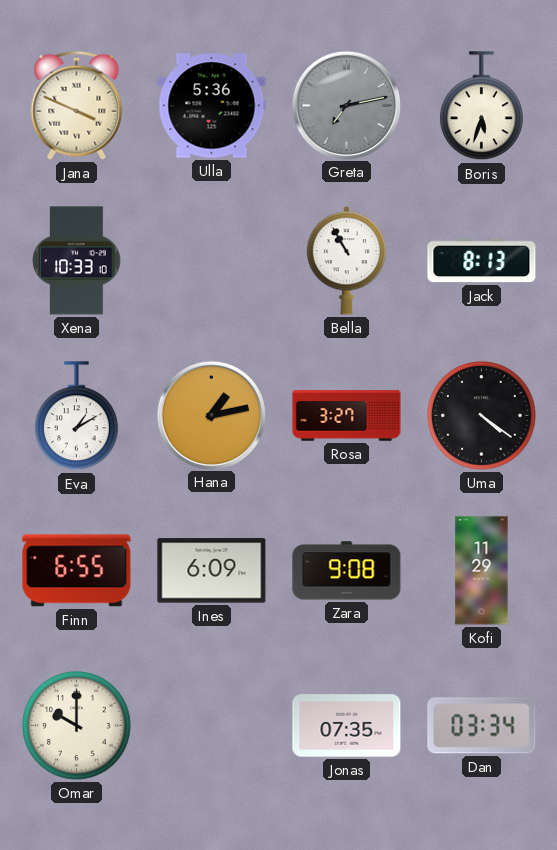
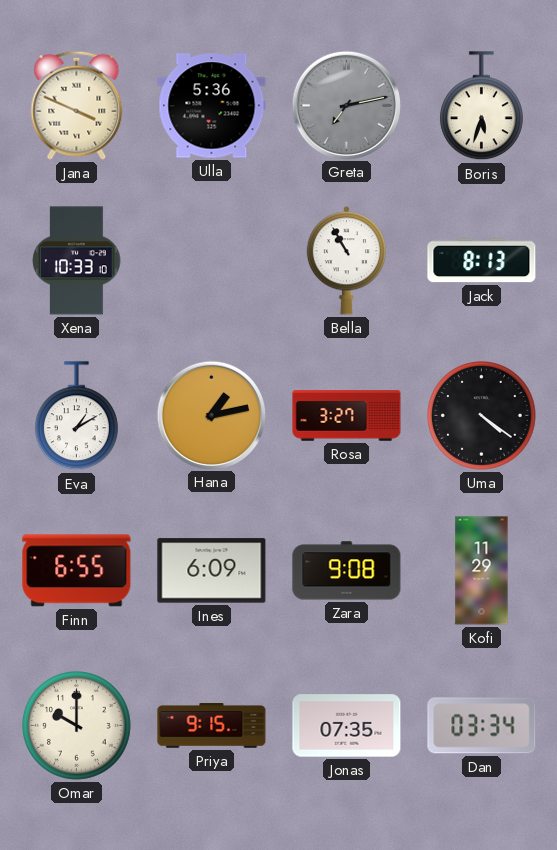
Priya: none -> 9:15
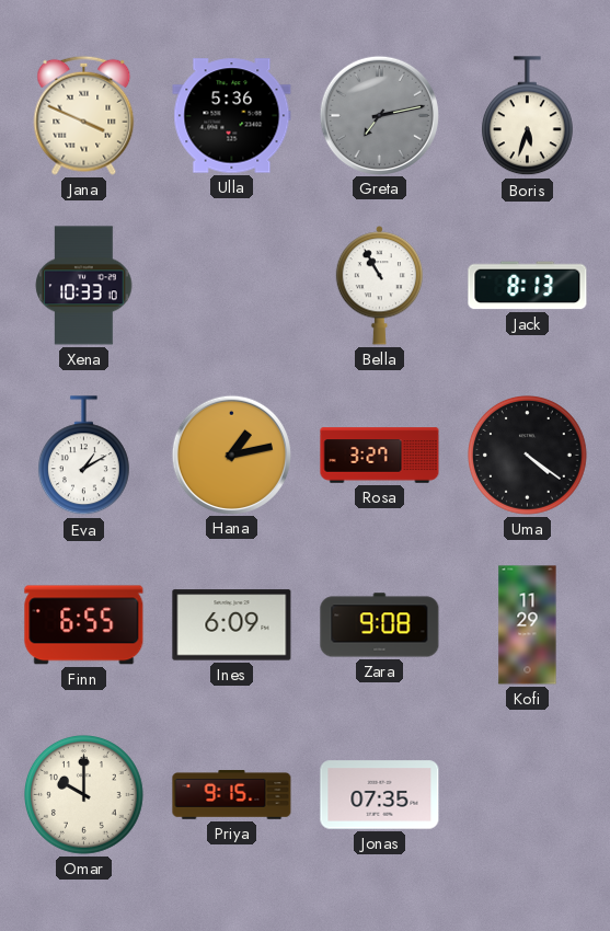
Dan: 03:34 -> none
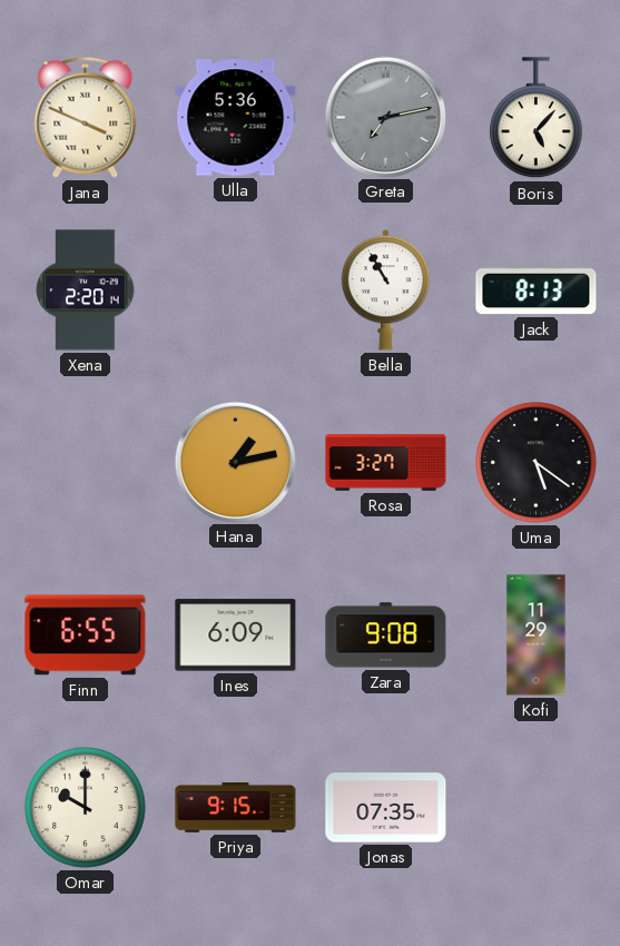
Boris: 5:33 -> 5:07
Xena: 10:33 -> 2:20
Eva: 1:10 -> none
Uma: 4:21 -> 5:21
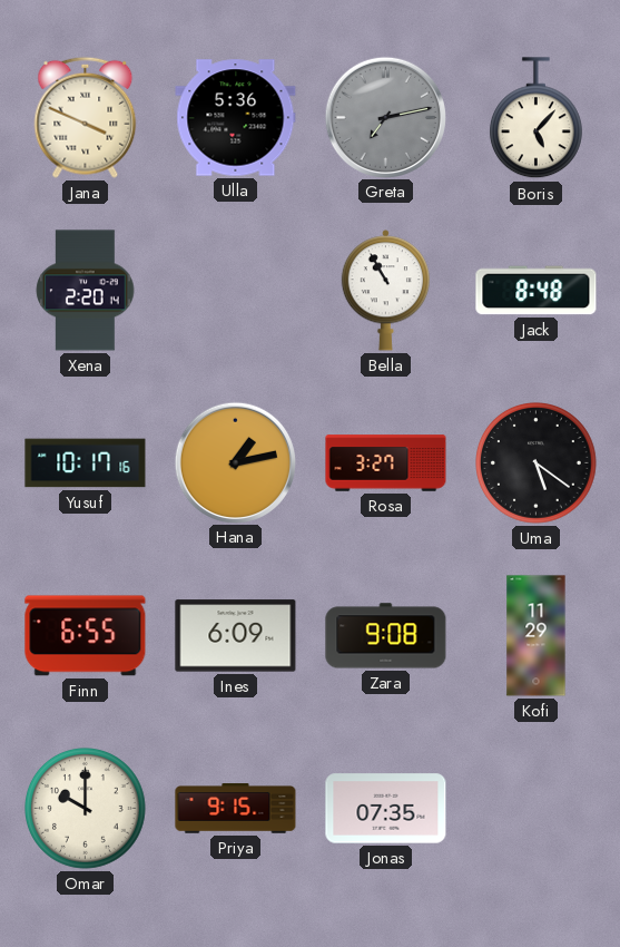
Jack: 8:13 -> 8:48
Yusuf: none -> 10:17
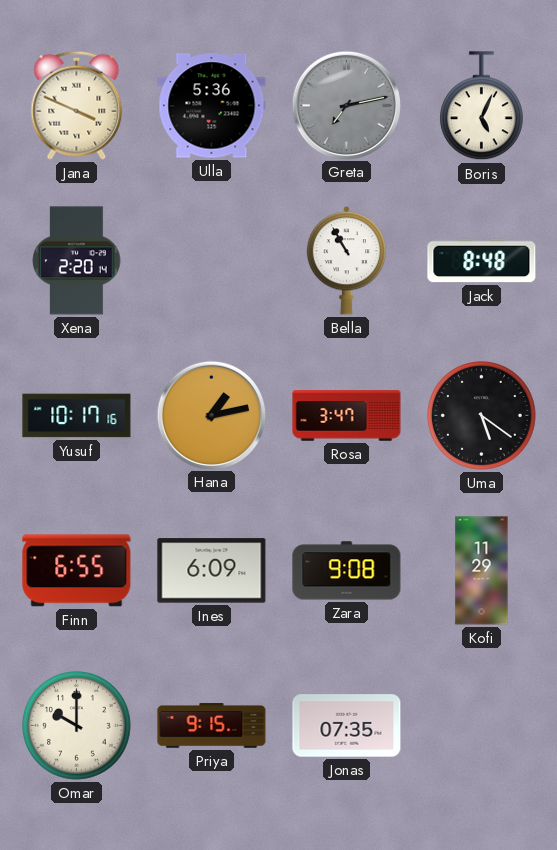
Boris: 5:07 -> 5:04
Rosa: 3:27 -> 3:47
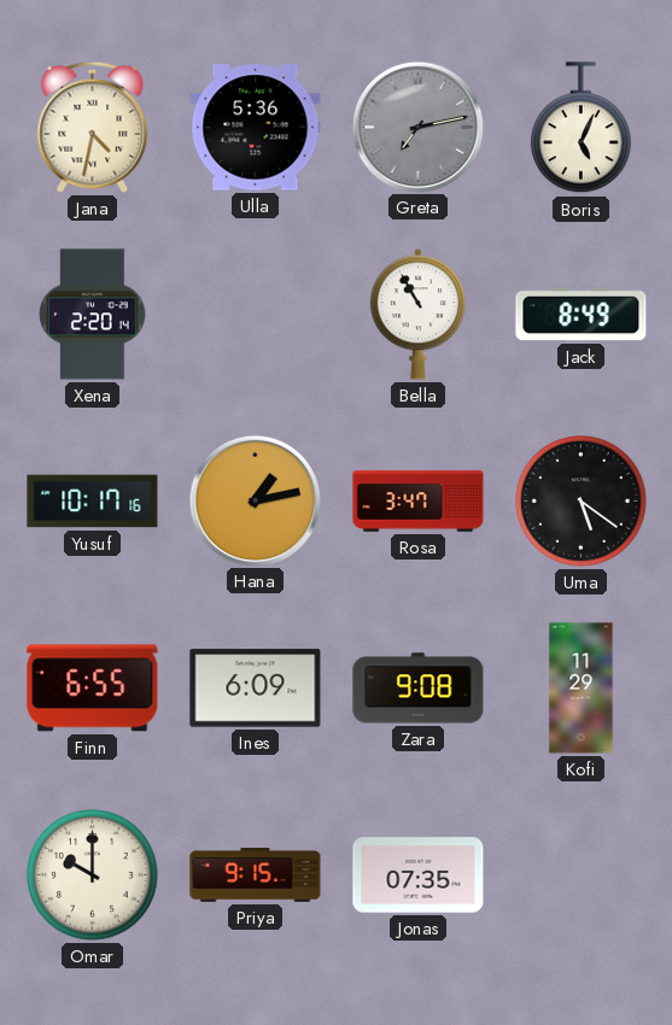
Jana: 3:49 -> 4:32
Jack: 8:48 -> 8:49
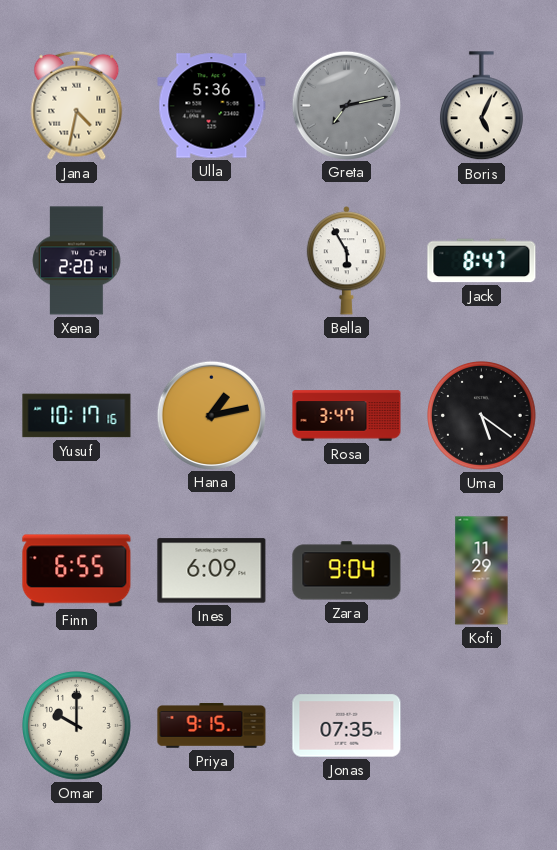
Bella: 10:55 -> 5:55
Jack: 8:49 -> 8:47
Zara: 9:08 -> 9:04
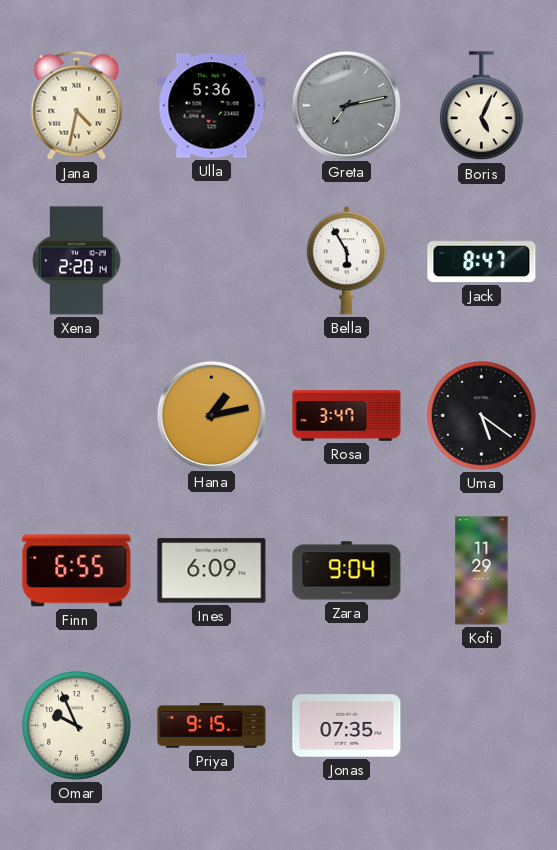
Yusuf: 10:17 -> none
Omar: 10:00 -> 9:56
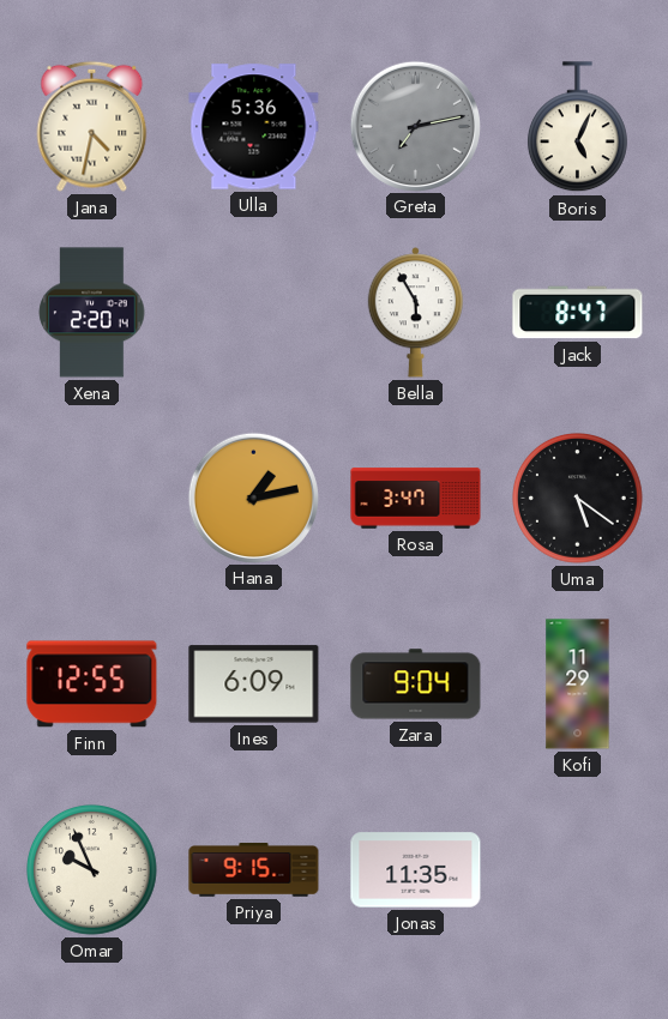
Finn: 6:55 -> 12:55
Jonas: 07:35 -> 11:35
